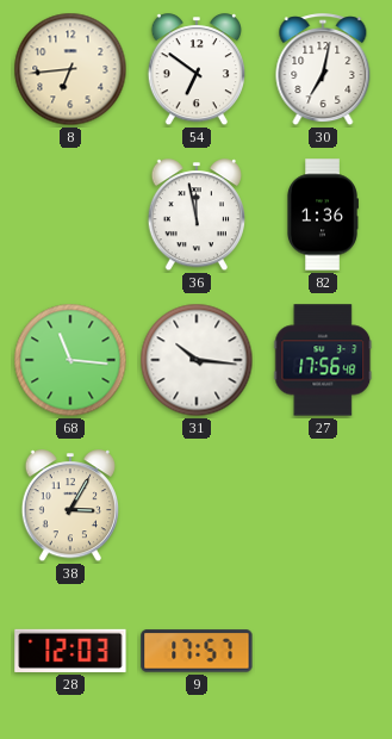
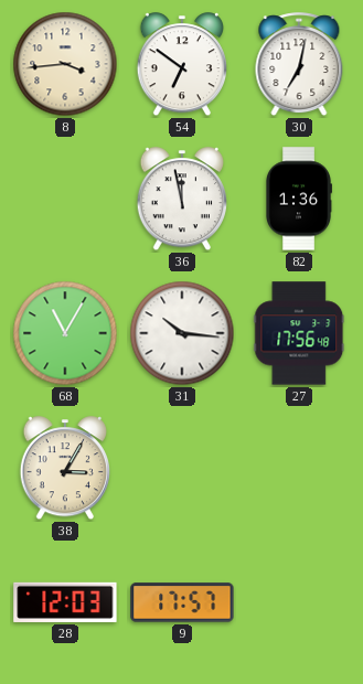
8: 6:44 -> 3:44
68: 11:16 -> 11:05
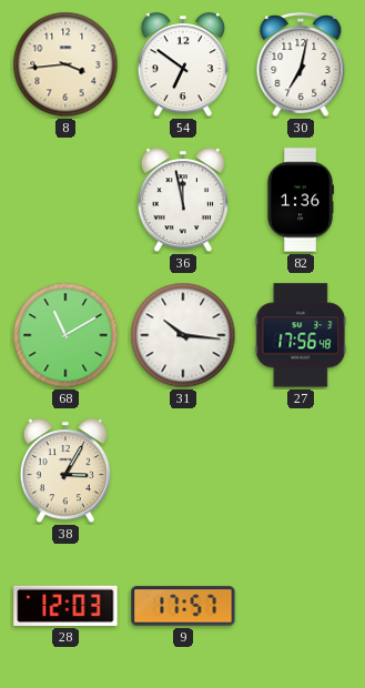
68: 11:05 -> 11:10
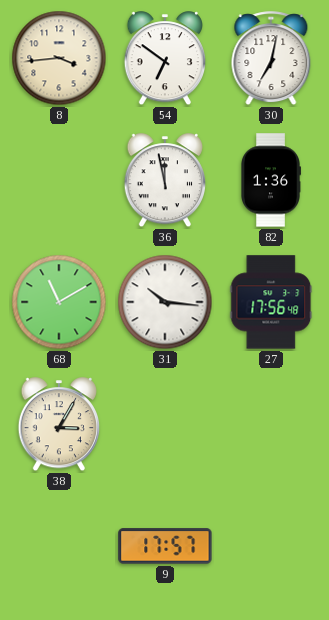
28: 12:03 -> none
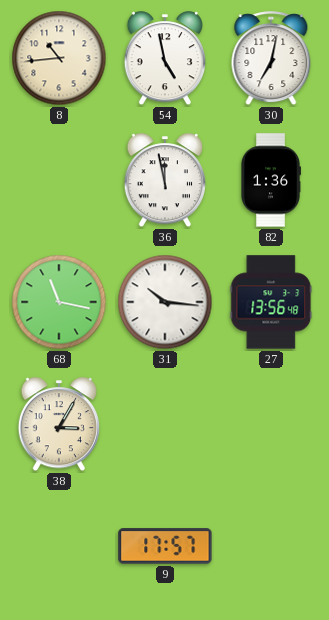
8: 3:44 -> 10:44
54: 6:51 -> 4:58
68: 11:10 -> 11:17
27: 17:56 -> 13:56
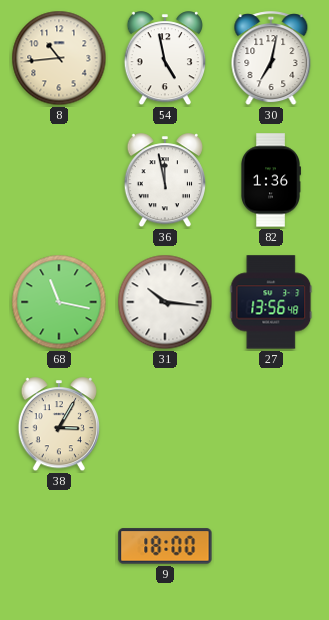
9: 17:57 -> 18:00
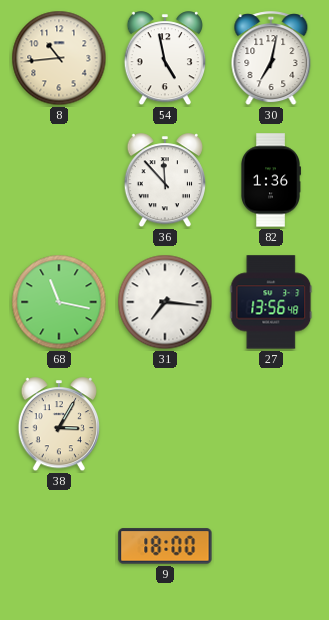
36: 11:58 -> 11:53
31: 10:16 -> 7:16
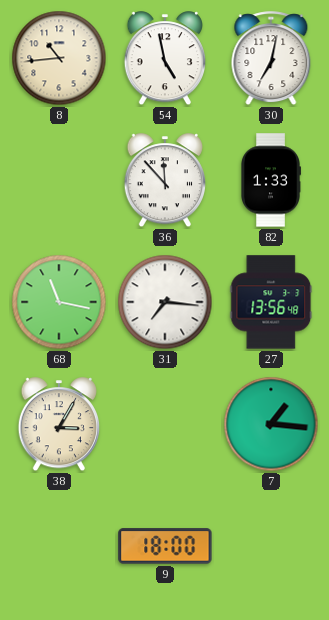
82: 1:36 -> 1:33
7: none -> 1:16
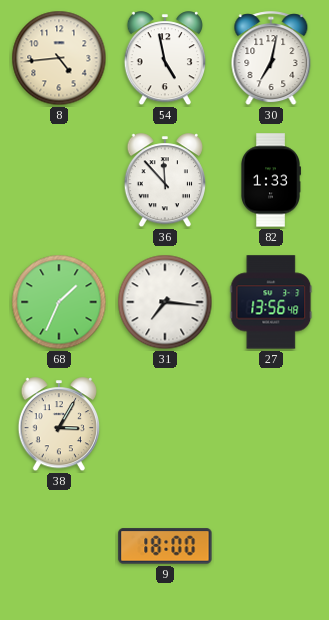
8: 10:44 -> 4:44
68: 11:17 -> 1:34
7: 1:16 -> none
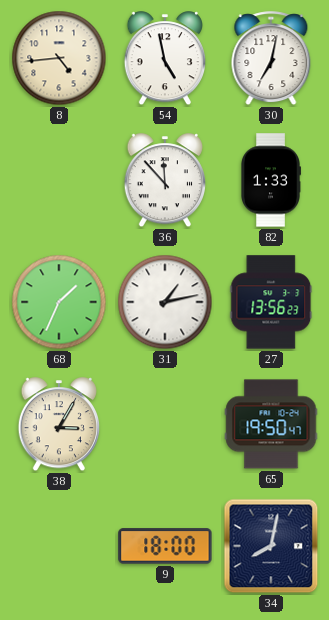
31: 7:16 -> 1:13
27: 13:56:48 -> 13:56:23
65: none -> 19:50
34: none -> 8:02
